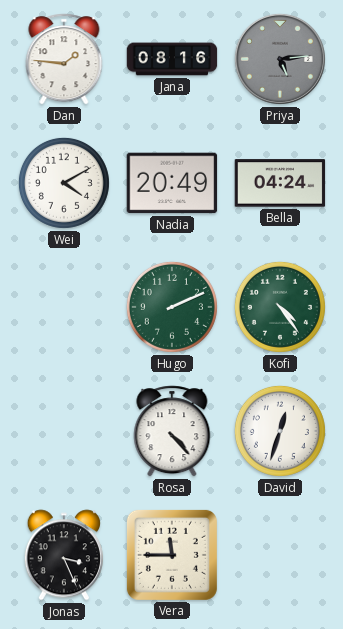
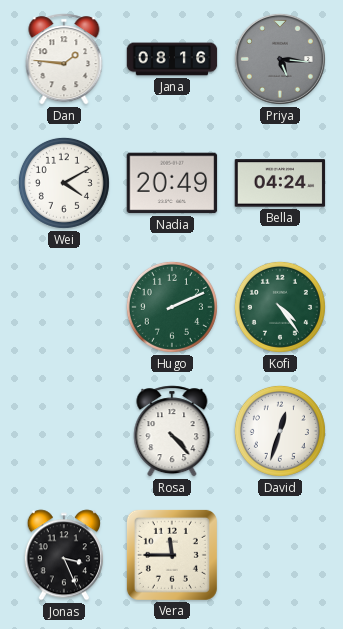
Priya: 5:14 -> 5:16
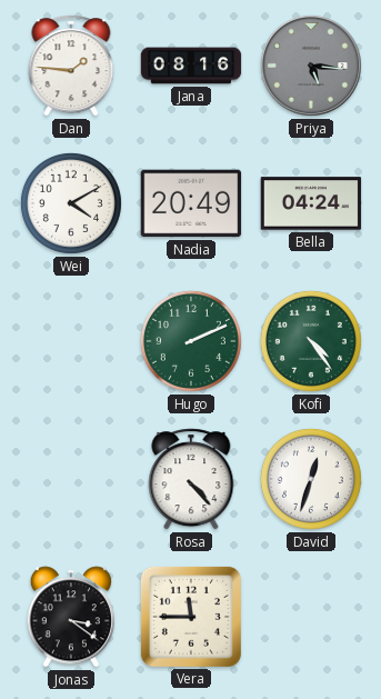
Jonas: 3:26 -> 3:21
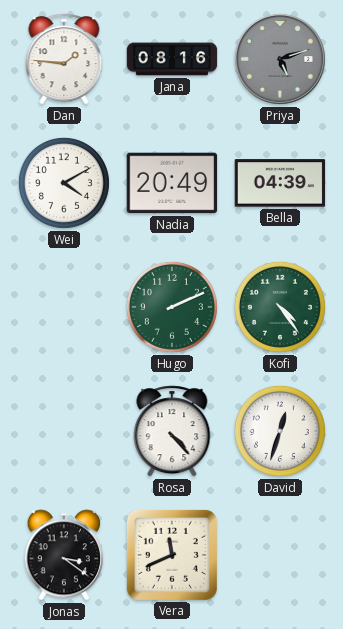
Priya: 5:16 -> 5:12
Bella: 04:24 -> 04:39
Vera: 11:45 -> 11:41
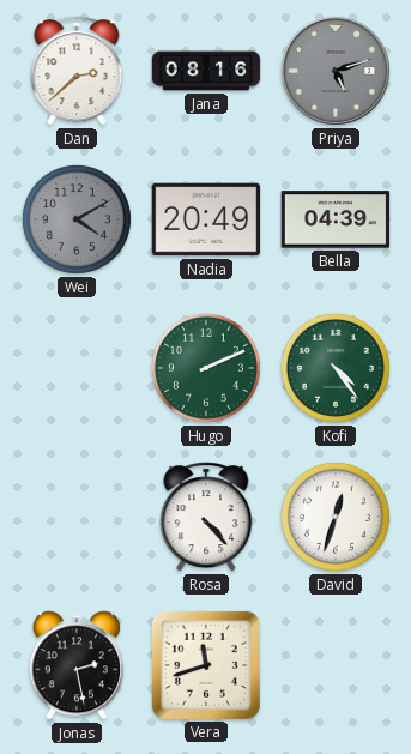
Dan: 1:46 -> 2:38
Wei dial: white -> grey
Jonas: 3:21 -> 2:28
Vera: 11:41 -> 11:42
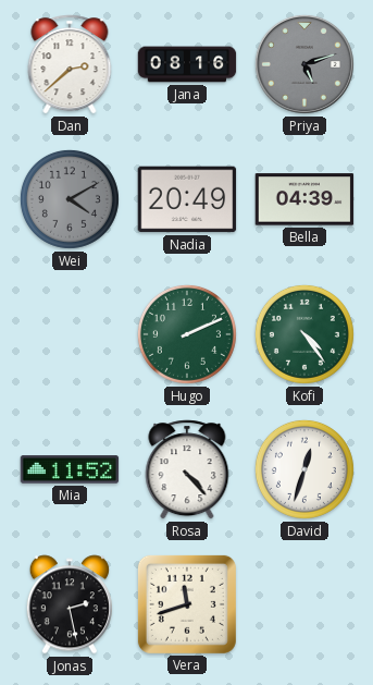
Mia: none -> 11:52
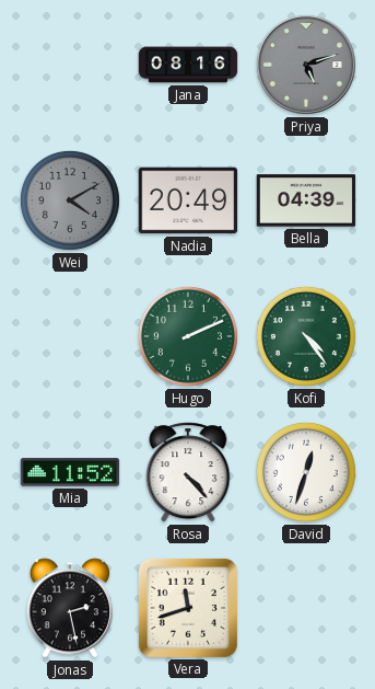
Dan: 2:38 -> none
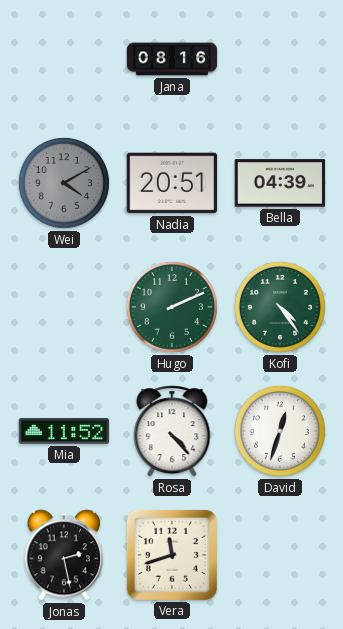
Priya: 5:12 -> none
Nadia: 20:49 -> 20:51
